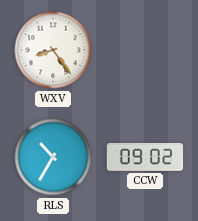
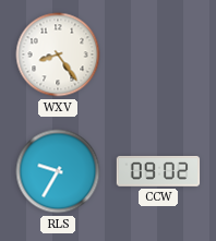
RLS: 10:35 -> 9:35
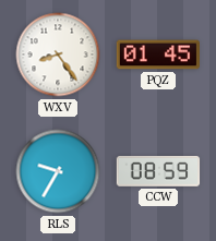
PQZ: none -> 01:45
CCW: 09:02 -> 08:59
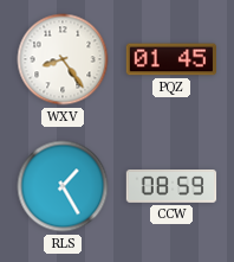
RLS: 9:35 -> 1:25
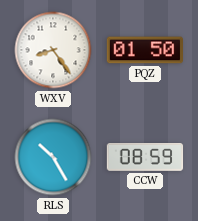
PQZ: 01:45 -> 01:50
RLS: 1:25 -> 10:25
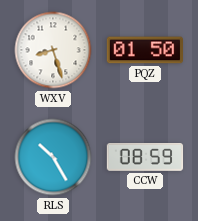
WXV: 8:24 -> 8:27
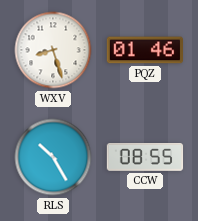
PQZ: 01:50 -> 01:46
CCW: 08:59 -> 08:55
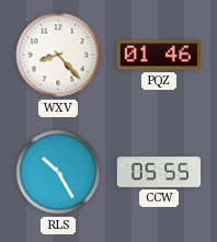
WXV: 8:27 -> 8:23
CCW: 08:55 -> 05:55
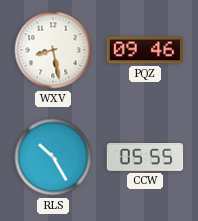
WXV: 8:23 -> 8:28
PQZ: 01:46 -> 09:46
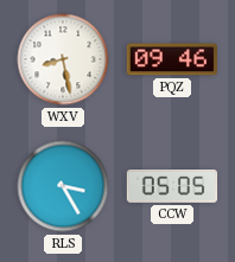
RLS: 10:25 -> 3:25
CCW: 05:55 -> 05:05
